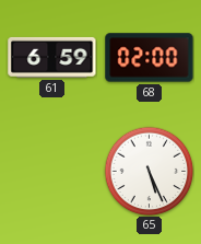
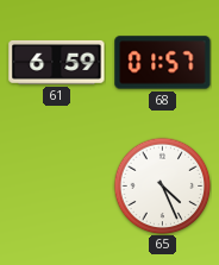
68: 02:00 -> 01:57
65: 5:26 -> 4:26
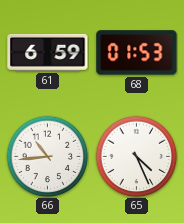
68: 01:57 -> 01:53
66: none -> 10:44
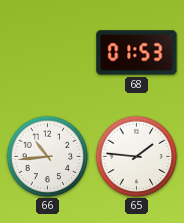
61: 6:59 -> none
65: 4:26 -> 1:46
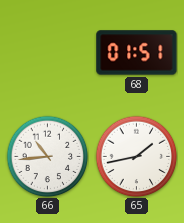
68: 01:53 -> 01:51
65: 1:46 -> 1:43
